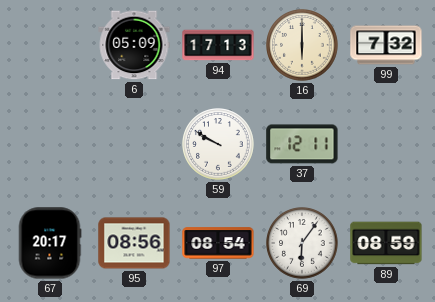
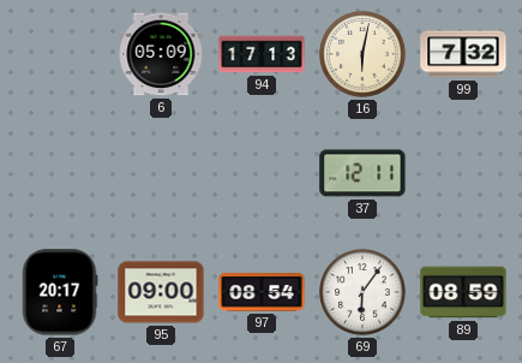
16: 6:00 -> 6:02
59: 9:50 -> none
95: 08:56 -> 09:00
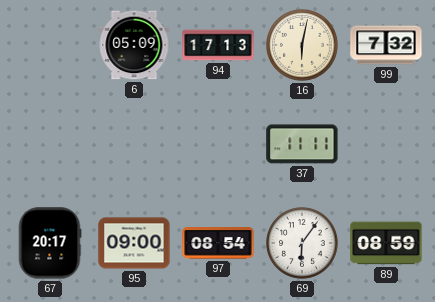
37: 12:11 -> 11:11
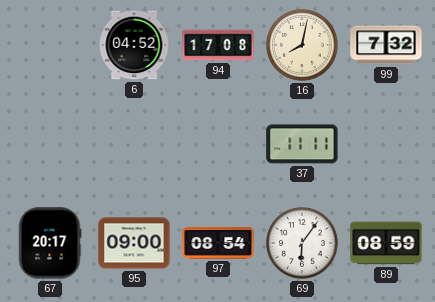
6: 05:09 -> 04:52
94: 17:13 -> 17:08
16: 6:02 -> 8:02
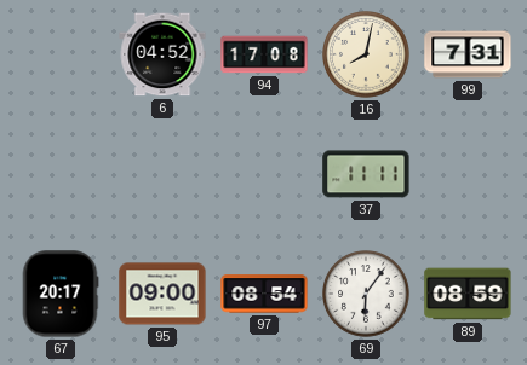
99: 7:32 -> 7:31
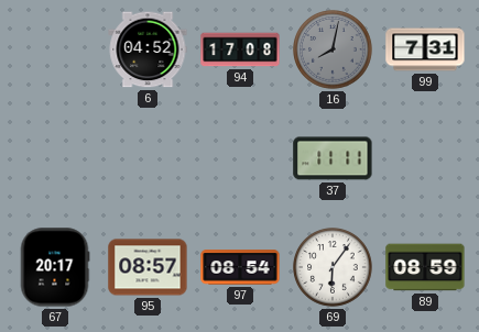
16 dial: cream -> grey
95: 09:00 -> 08:57
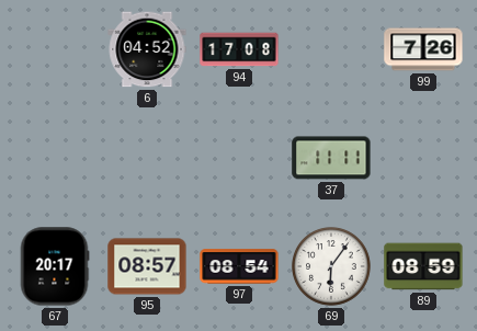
16: 8:02 -> none
99: 7:31 -> 7:26
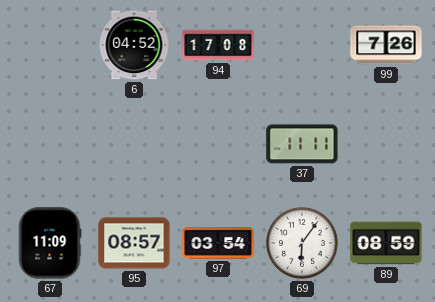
67: 20:17 -> 11:09
97: 08:54 -> 03:54
